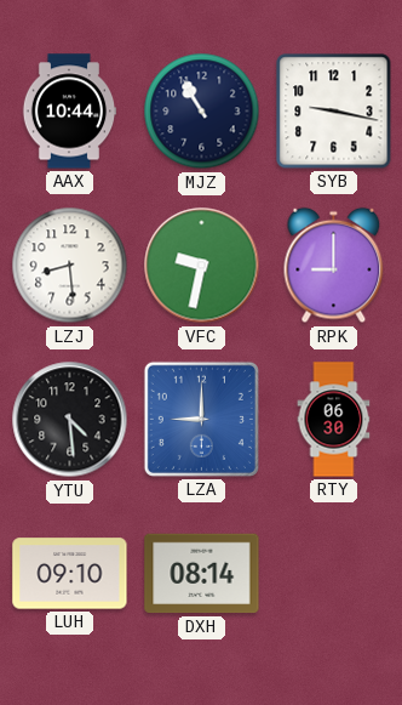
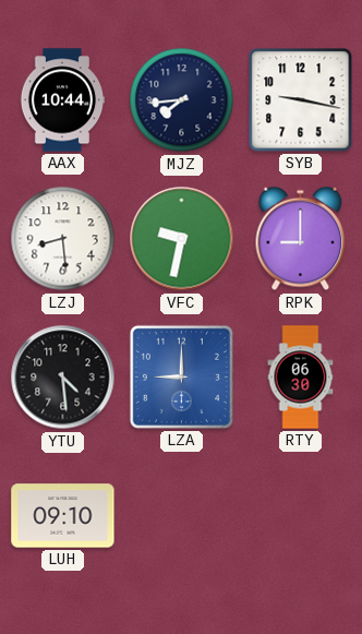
MJZ: 10:55 -> 7:44
DXH: 08:14 -> none
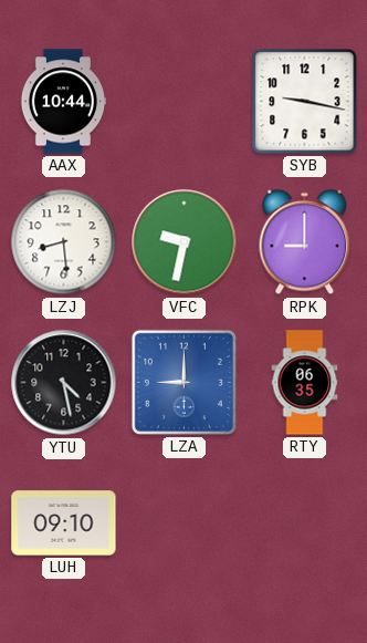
MJZ: 7:44 -> none
YTU: 4:29 -> 4:28
RTY: 06:30 -> 06:35
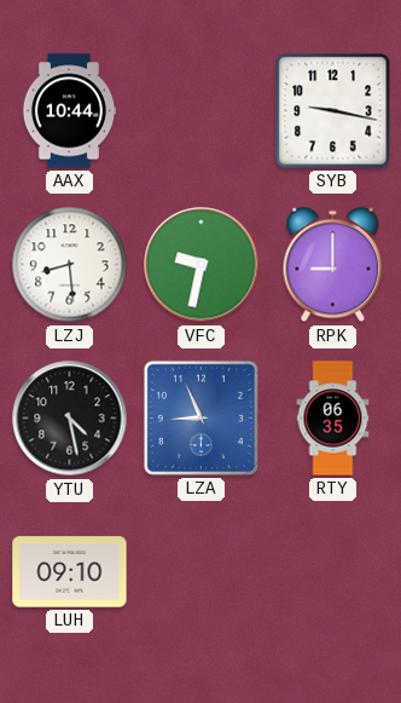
LZA: 9:00 -> 8:56
